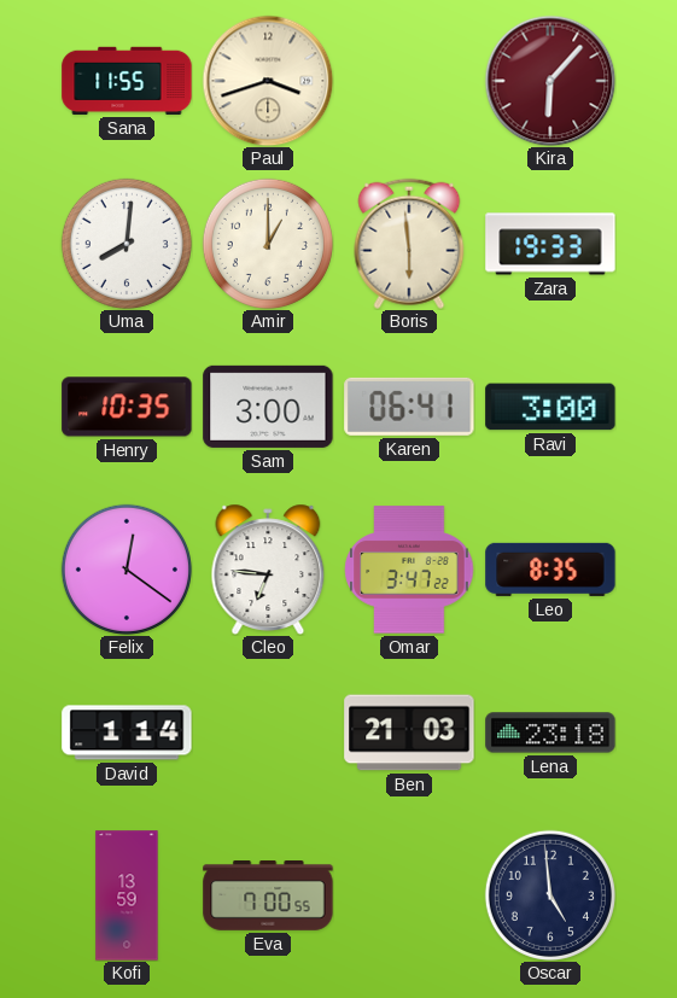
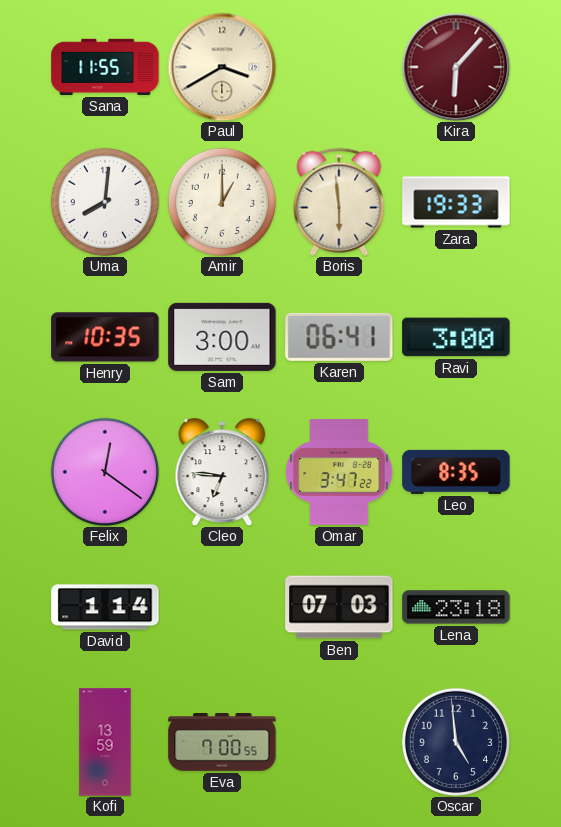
Paul: 3:42 -> 3:40
Ben: 21:03 -> 07:03
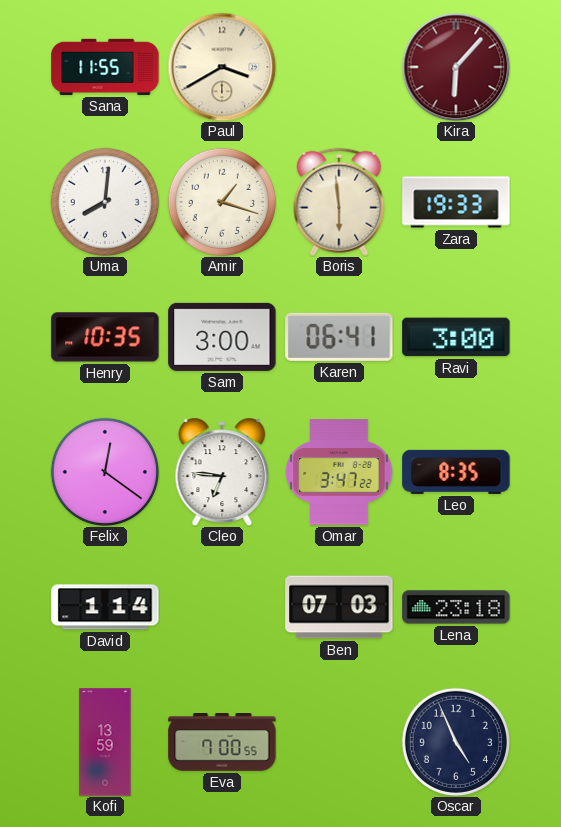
Amir: 1:00 -> 1:18
Oscar: 4:59 -> 4:56
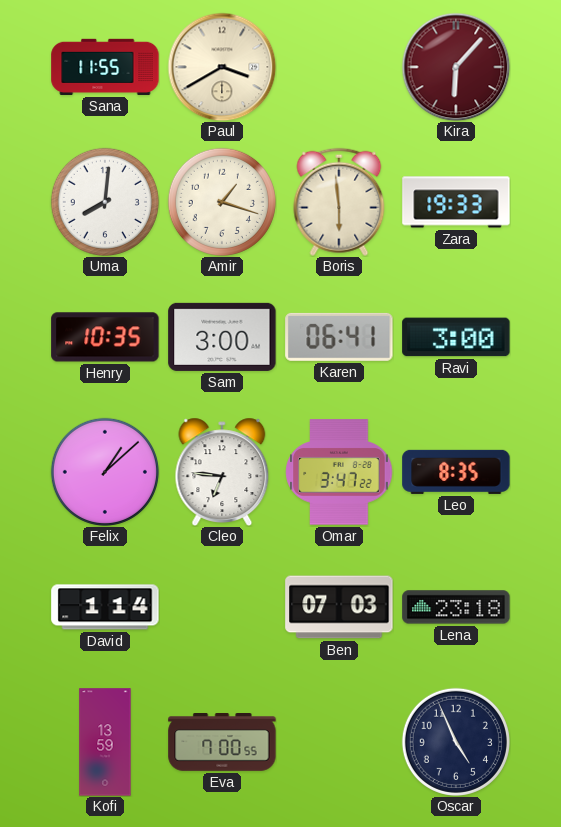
Felix: 12:21 -> 1:08
